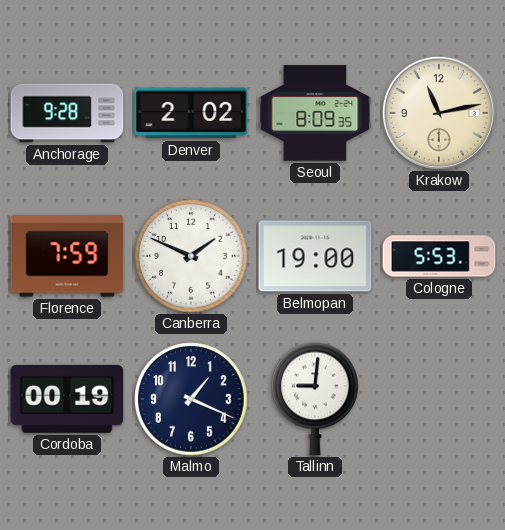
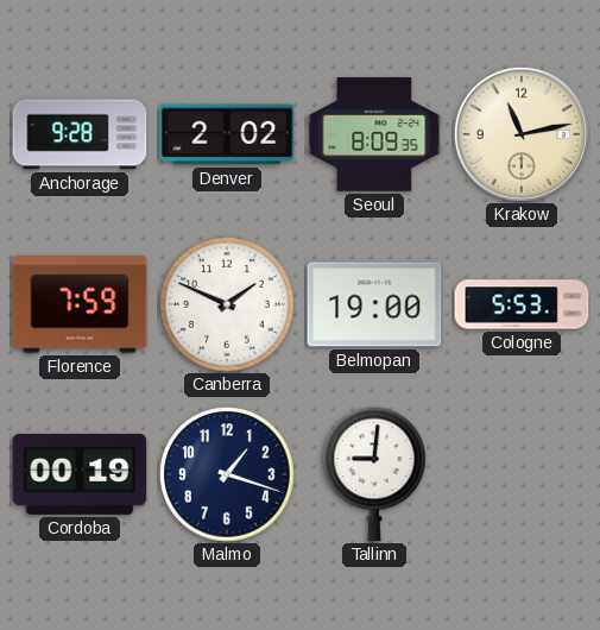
Malmo: 1:19 -> 1:18
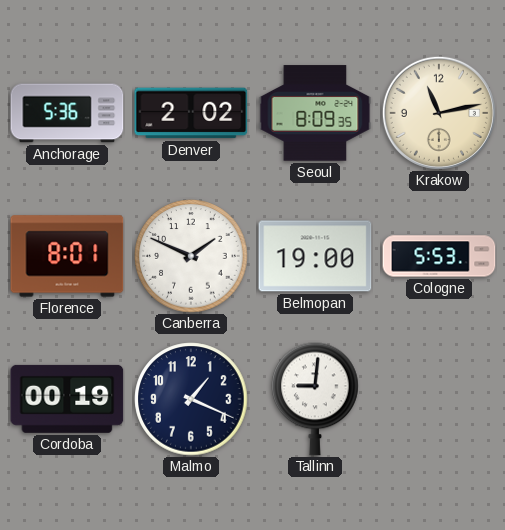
Anchorage: 9:28 -> 5:36
Florence: 7:59 -> 8:01
Malmo: 1:18 -> 1:19
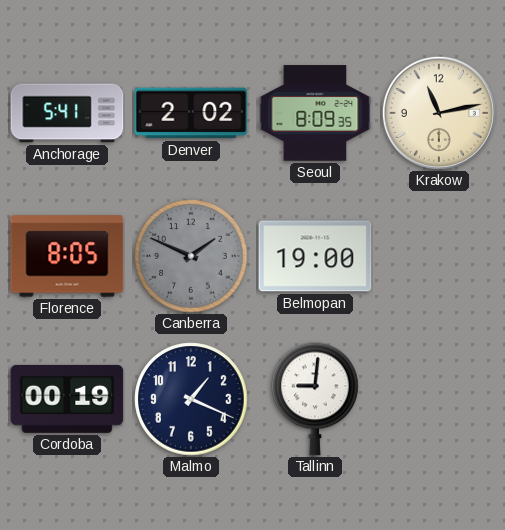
Anchorage: 5:36 -> 5:41
Florence: 8:01 -> 8:05
Canberra dial: white -> grey
Cologne: 5:53 -> none
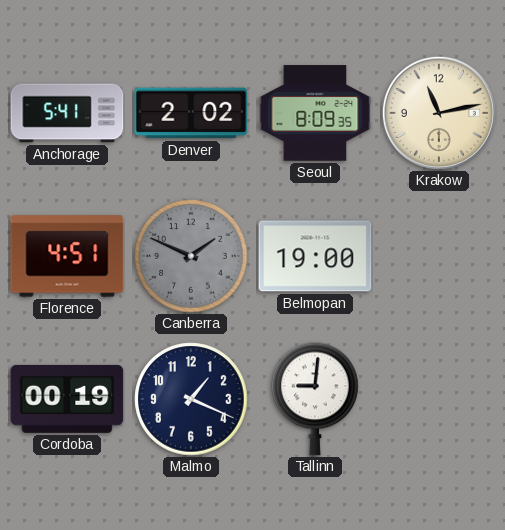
Florence: 8:05 -> 4:51
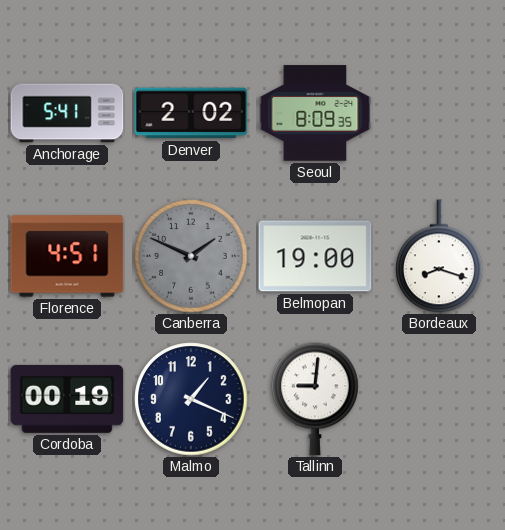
Krakow: 11:13 -> none
Bordeaux: none -> 8:18
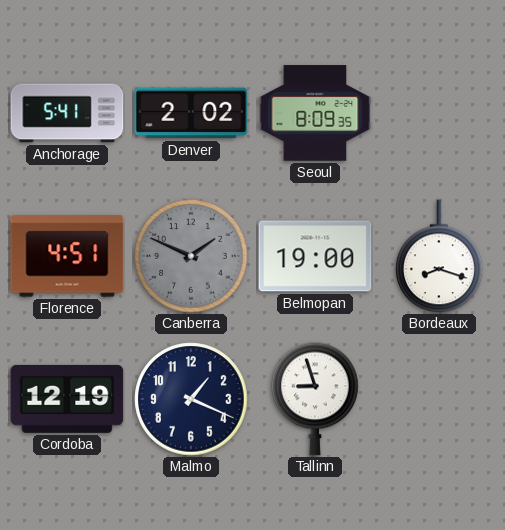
Cordoba: 00:19 -> 12:19
Tallinn: 9:01 -> 8:57
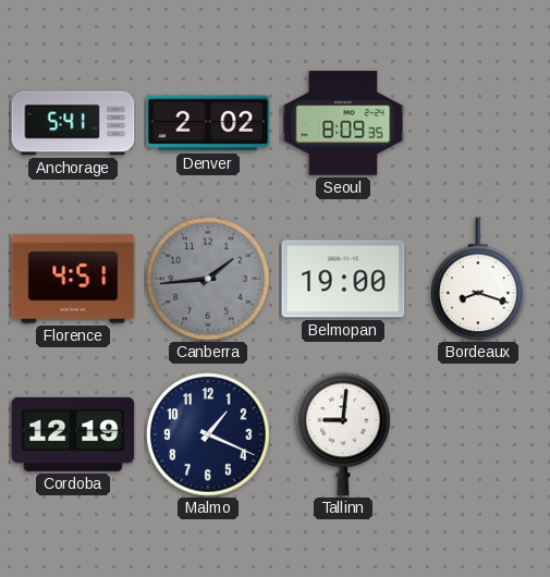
Canberra: 1:49 -> 1:44
Tallinn: 8:57 -> 9:01
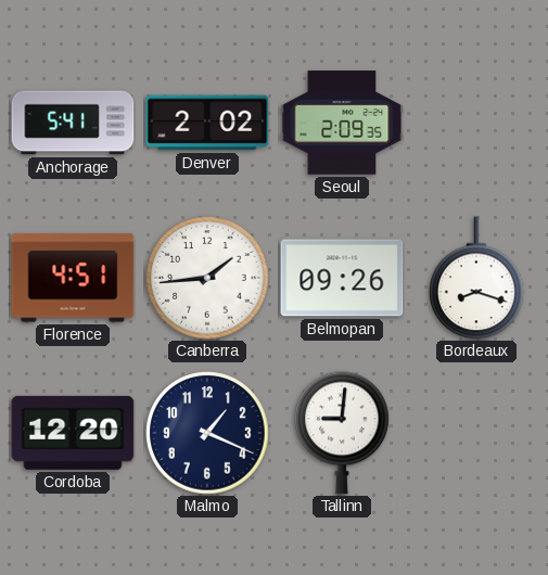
Seoul: 8:09 -> 2:09
Canberra dial: grey -> white
Belmopan: 19:00 -> 09:26
Cordoba: 12:19 -> 12:20
